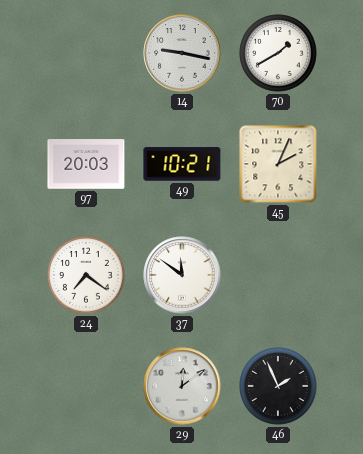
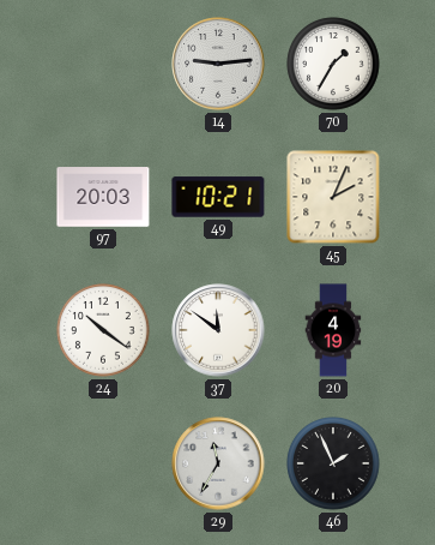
14: 9:17 -> 9:14
70: 1:40 -> 1:35
24: 7:21 -> 10:21
20: none -> 4:19
29: 12:09 -> 11:35
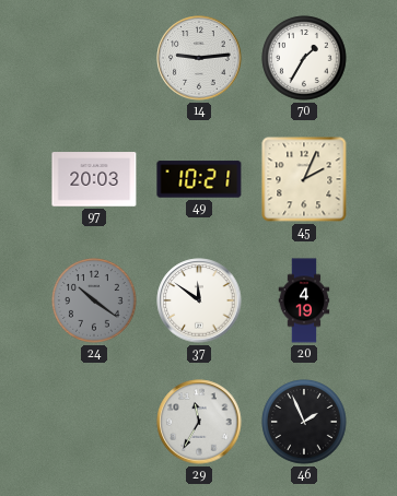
24 dial: white -> grey
